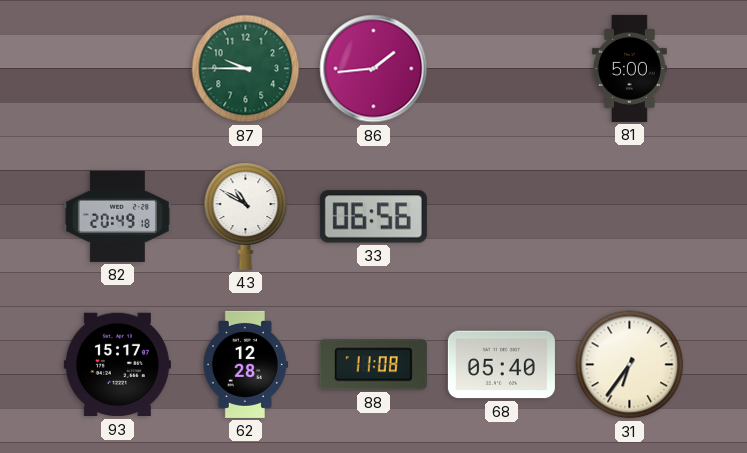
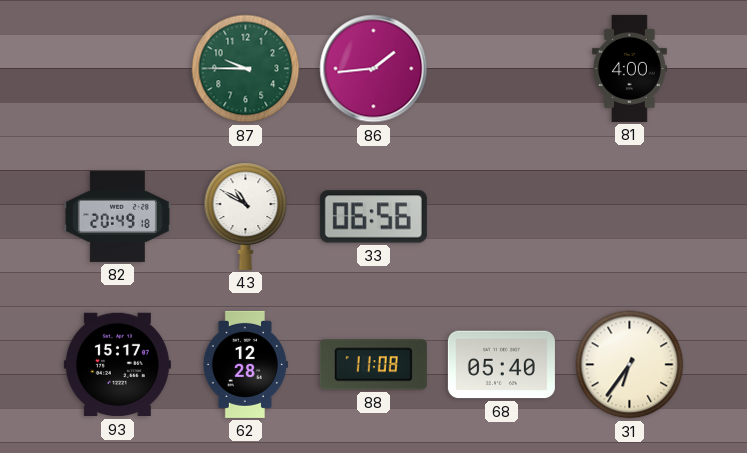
81: 5:00 -> 4:00
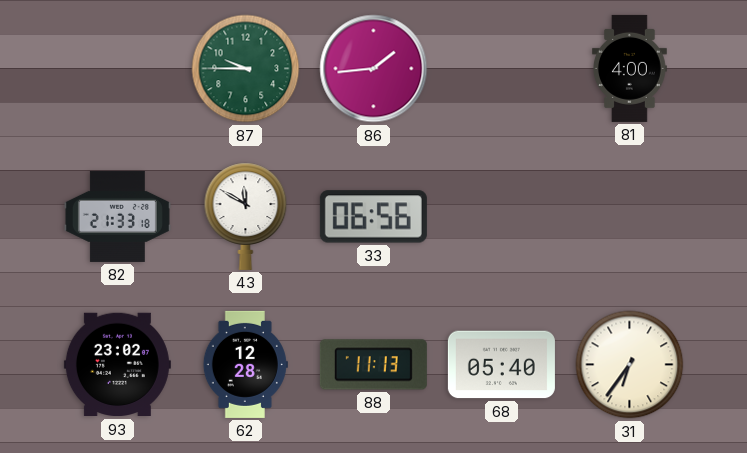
82: 20:49 -> 21:33
43: 10:50 -> 11:50
93: 15:17 -> 23:02
88: 11:08 -> 11:13
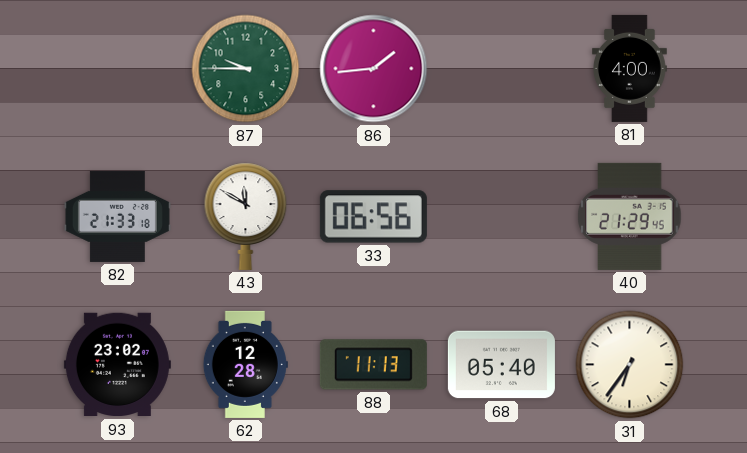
40: none -> 21:29
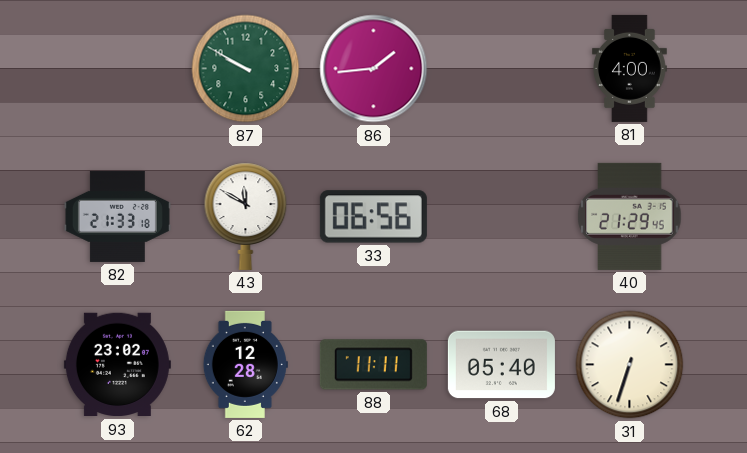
87: 9:45 -> 9:50
88: 11:13 -> 11:11
31: 6:36 -> 6:33
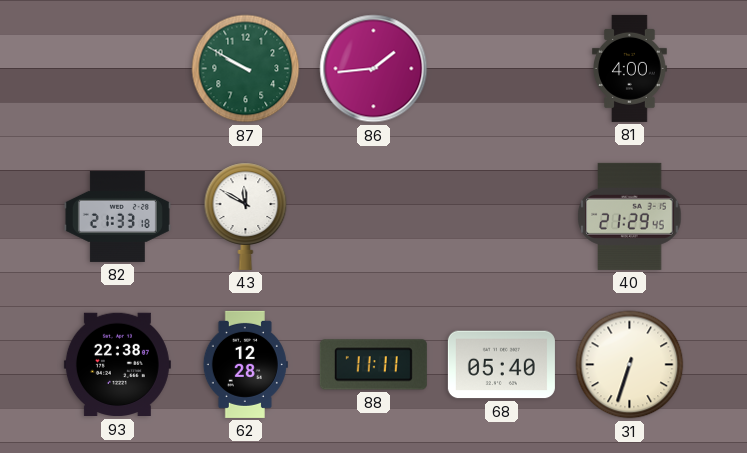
33: 06:56 -> none
93: 23:02 -> 22:38
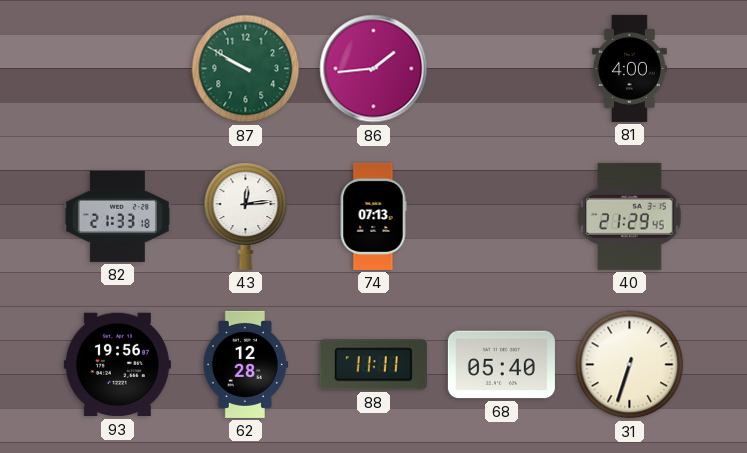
43: 11:50 -> 12:14
74: none -> 07:13
93: 22:38 -> 19:56
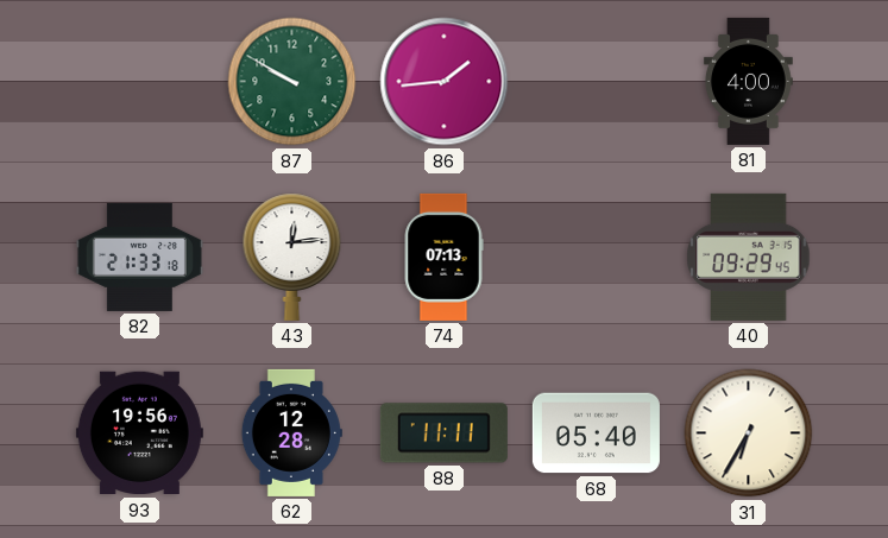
40: 21:29 -> 09:29
31: 6:33 -> 6:35
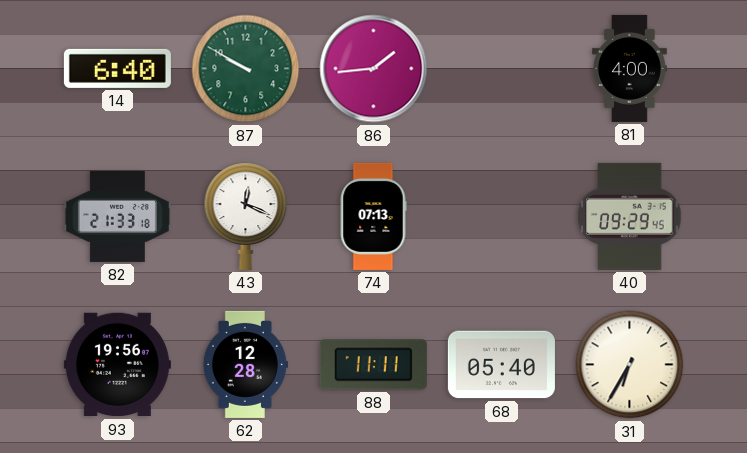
14: none -> 6:40
43: 12:14 -> 12:19
